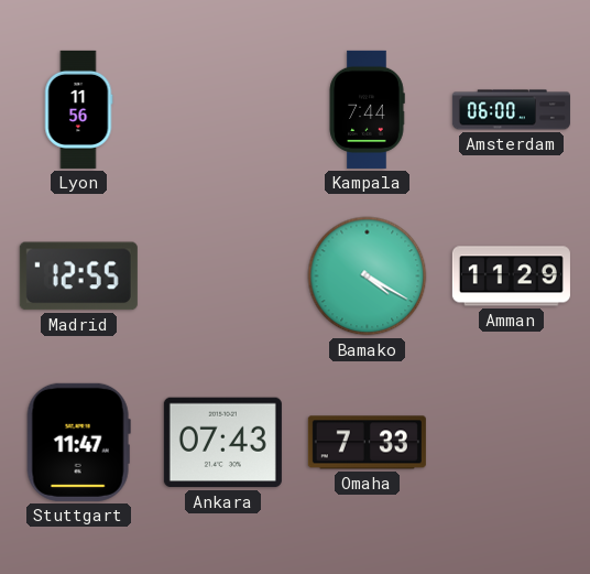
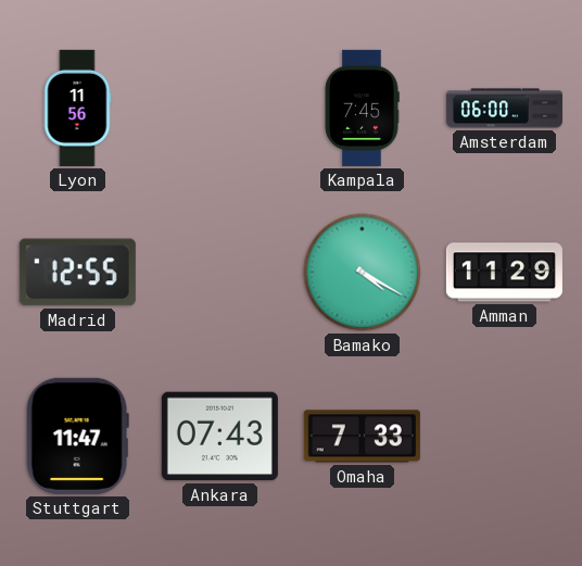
Kampala: 7:44 -> 7:45
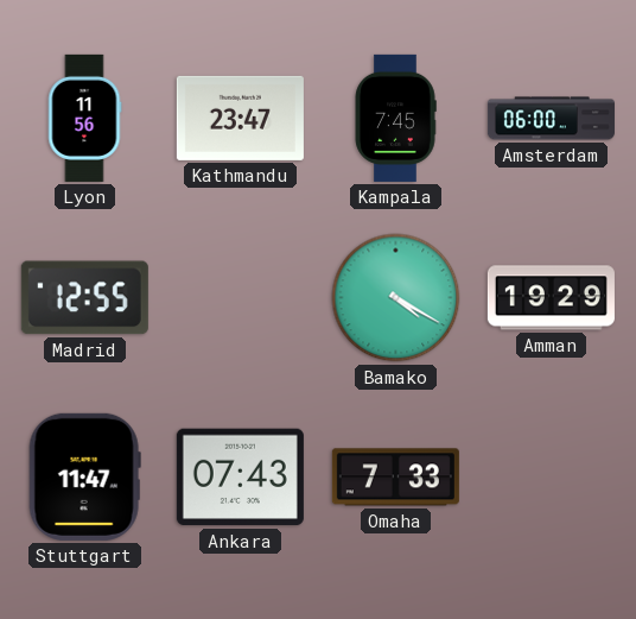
Kathmandu: none -> 23:47
Amman: 11:29 -> 19:29
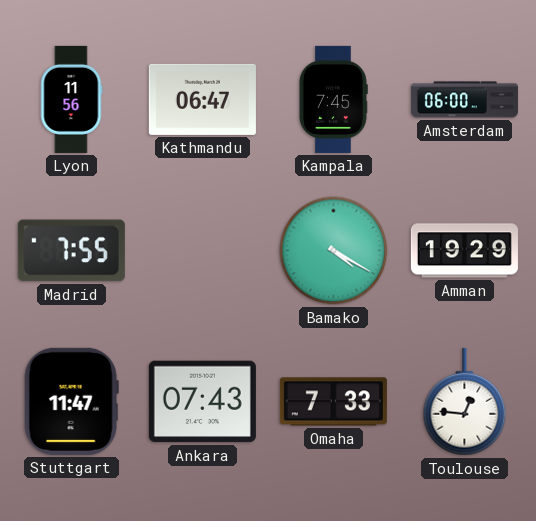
Kathmandu: 23:47 -> 06:47
Madrid: 12:55 -> 7:55
Toulouse: none -> 12:46
